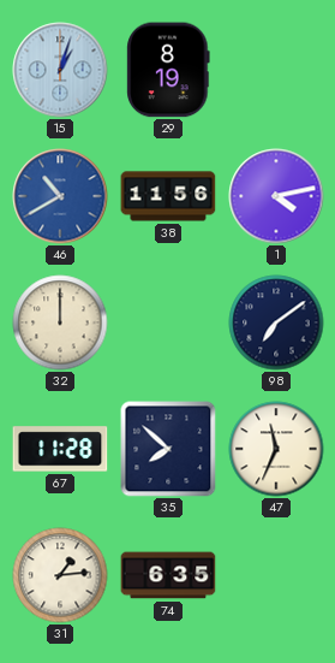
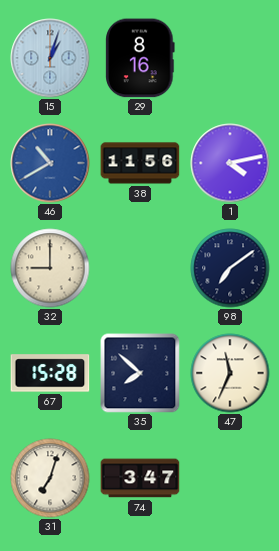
29: 8:19 -> 8:16
32: 12:00 -> 9:00
67: 11:28 -> 15:28
31: 1:14 -> 7:03
74: 6:35 -> 3:47
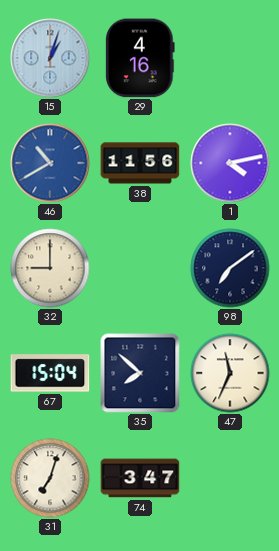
29: 8:16 -> 4:16
67: 15:28 -> 15:04
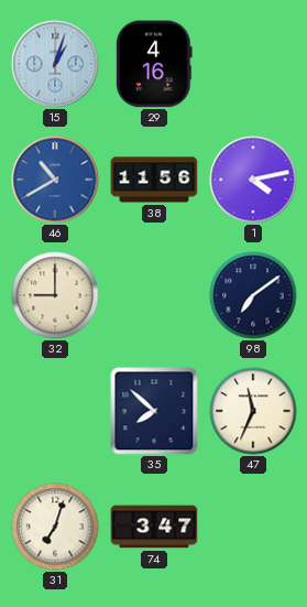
67: 15:04 -> none
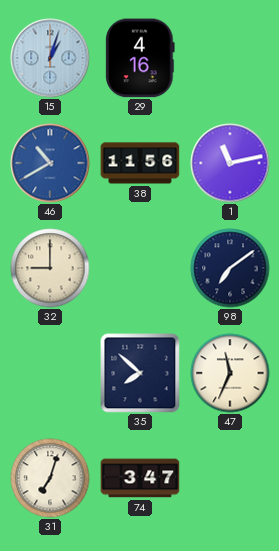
1: 4:13 -> 11:13
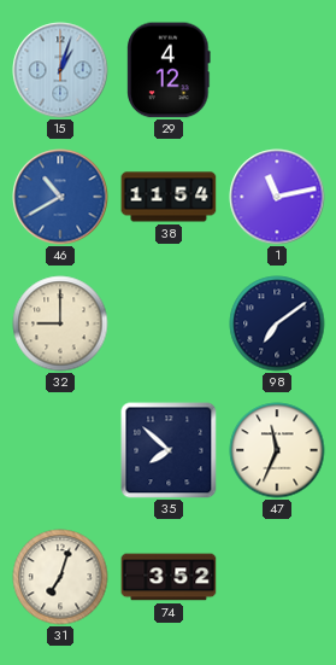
29: 4:16 -> 4:12
38: 11:56 -> 11:54
74: 3:47 -> 3:52
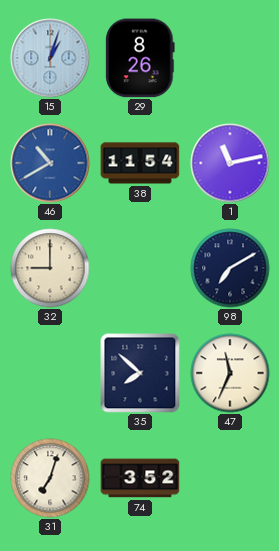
29: 4:12 -> 8:26
98: 7:09 -> 7:10
